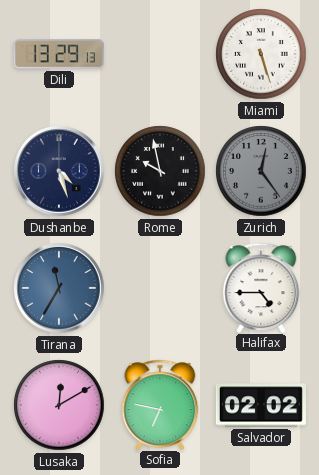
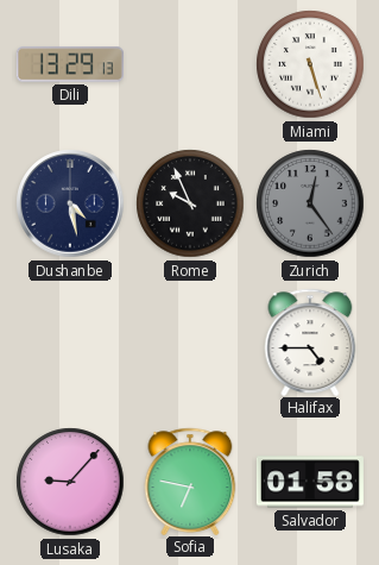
Dushanbe: 4:27 -> 4:28
Rome: 9:58 -> 9:56
Tirana: 11:35 -> none
Lusaka: 12:10 -> 9:07
Salvador: 02:02 -> 01:58
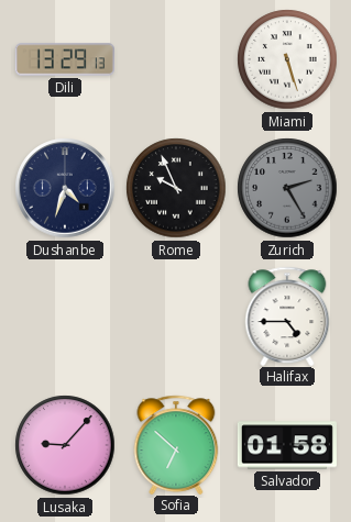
Dushanbe: 4:28 -> 4:33
Zurich: 12:24 -> 2:25
Sofia: 6:47 -> 6:52
